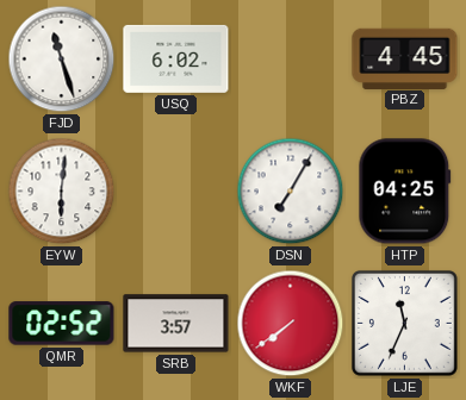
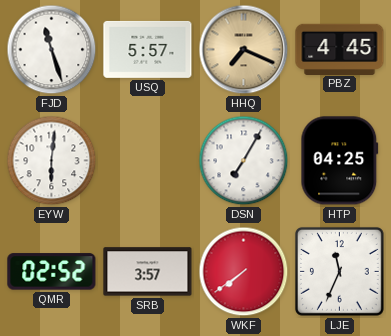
USQ: 6:02 -> 5:57
HHQ: none -> 7:19
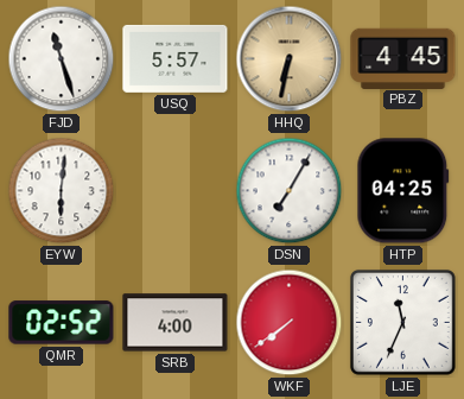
HHQ: 7:19 -> 6:32
SRB: 3:57 -> 4:00
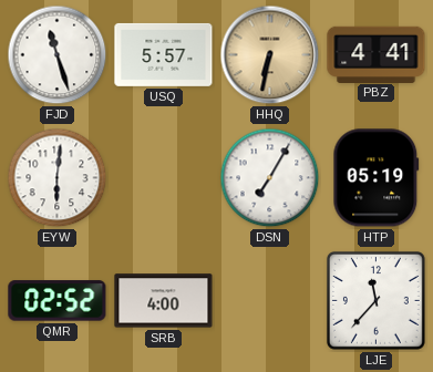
PBZ: 4:45 -> 4:41
HTP: 04:25 -> 05:19
WKF: 7:39 -> none
LJE: 11:34 -> 11:37
